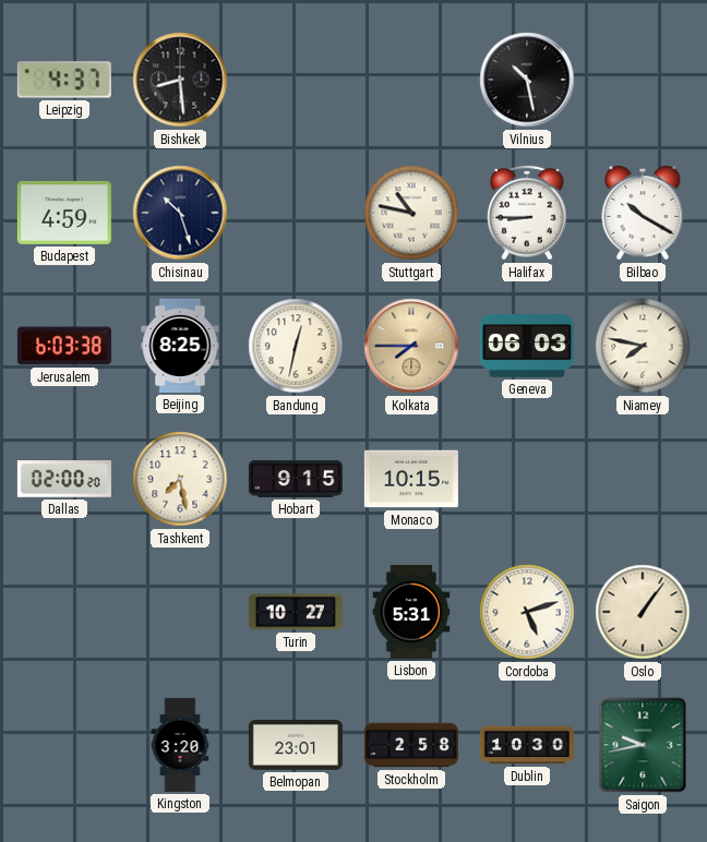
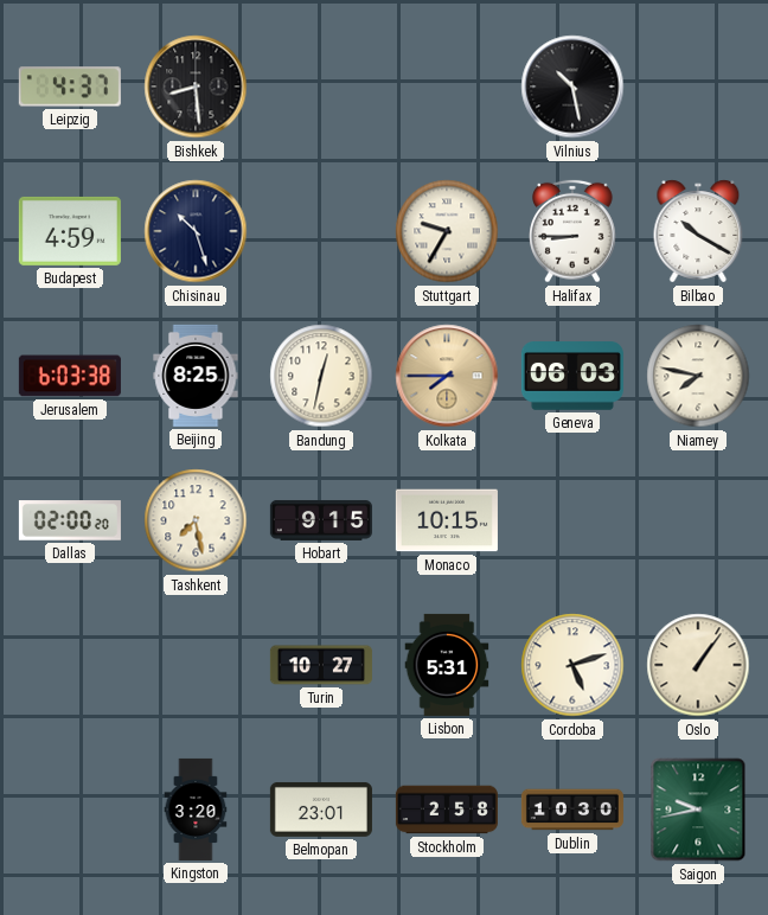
Stuttgart: 10:47 -> 9:35
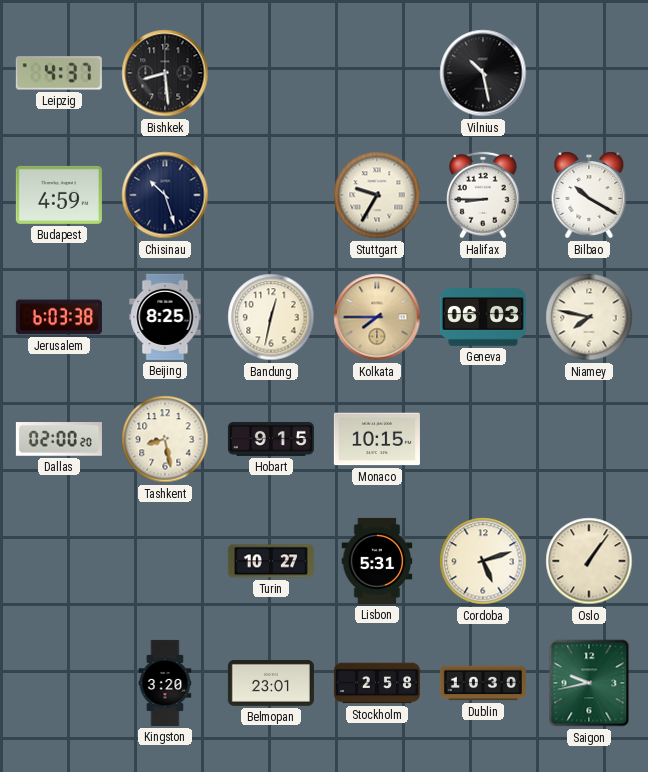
Tashkent: 7:28 -> 8:28
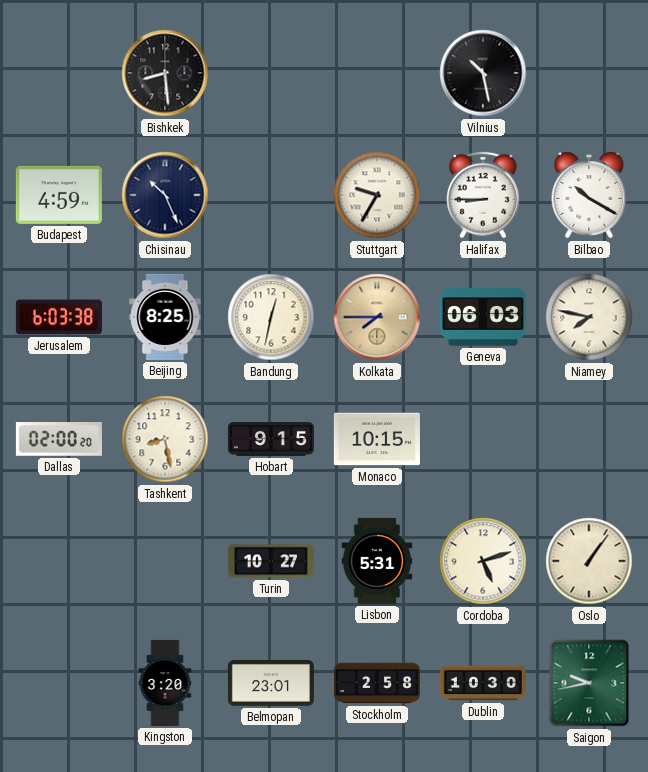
Leipzig: 4:37 -> none
Chisinau: 10:27 -> 10:26
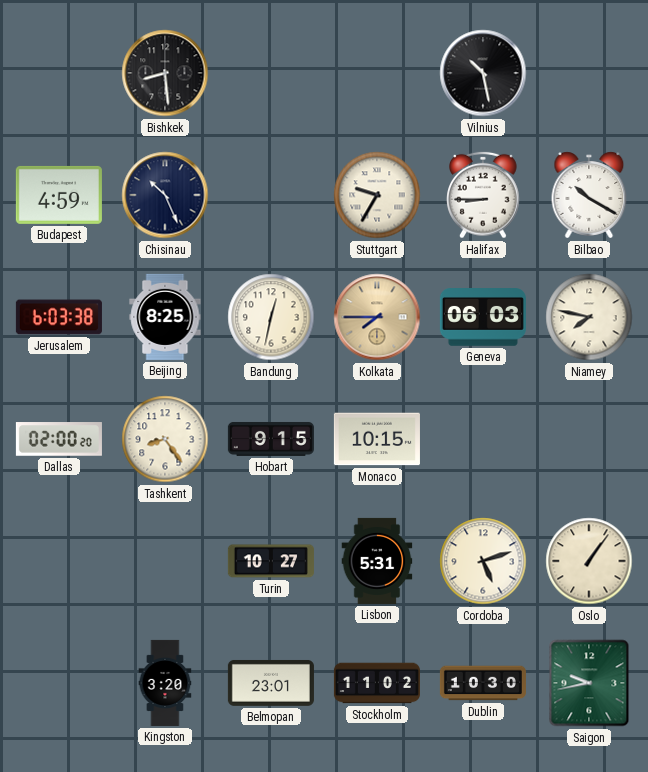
Tashkent: 8:28 -> 8:24
Stockholm: 2:58 -> 11:02
